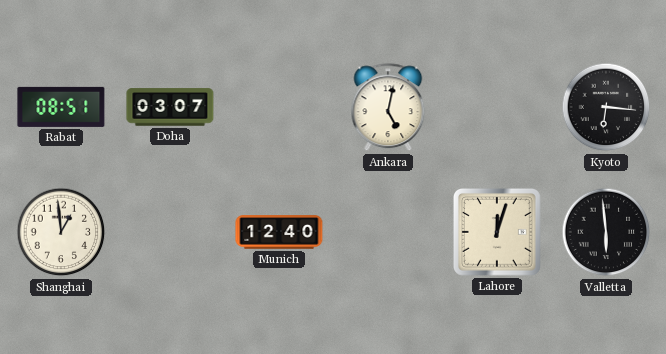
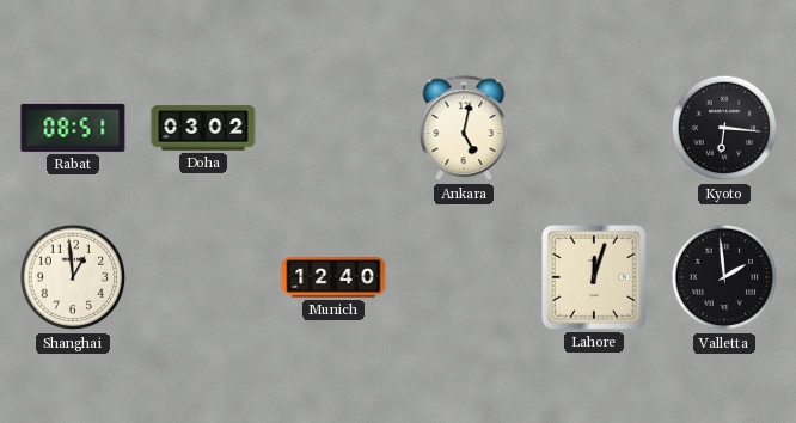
Doha: 03:07 -> 03:02
Valletta: 5:59 -> 1:59
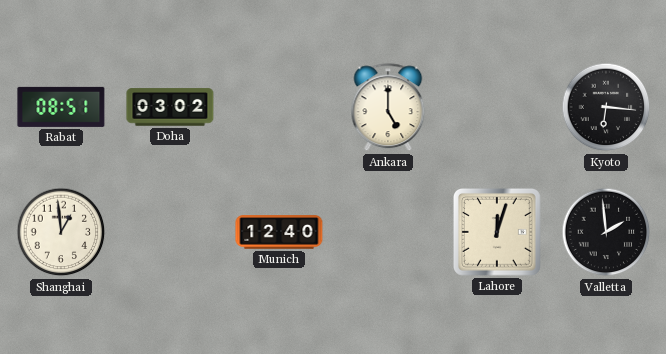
Ankara: 5:02 -> 5:00
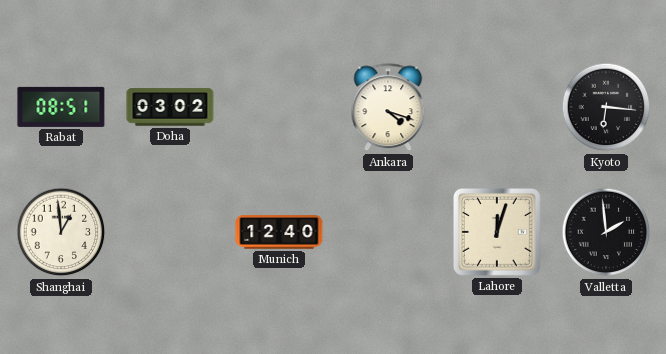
Ankara: 5:00 -> 4:18
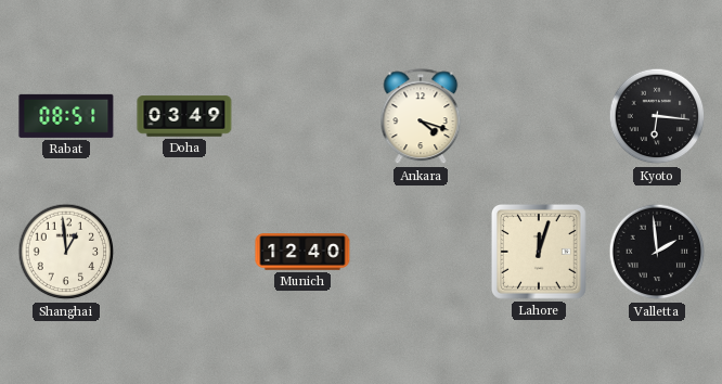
Doha: 03:02 -> 03:49
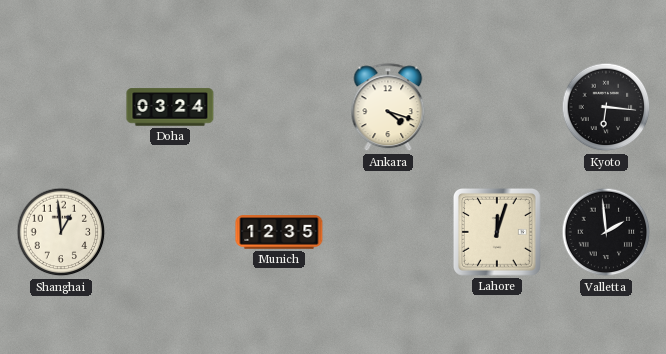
Rabat: 08:51 -> none
Doha: 03:49 -> 03:24
Munich: 12:40 -> 12:35
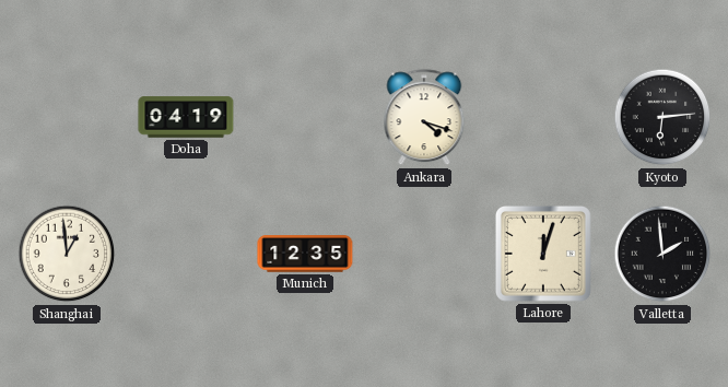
Doha: 03:24 -> 04:19
Kyoto: 6:16 -> 6:14
